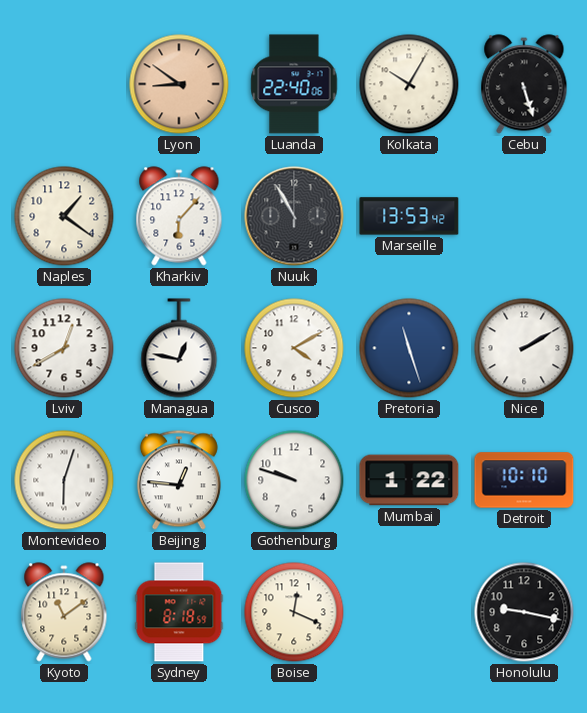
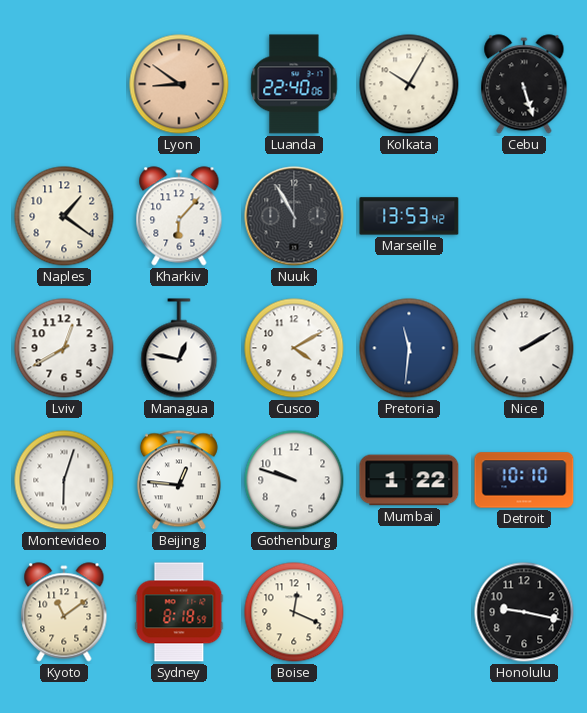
Pretoria: 11:27 -> 11:31
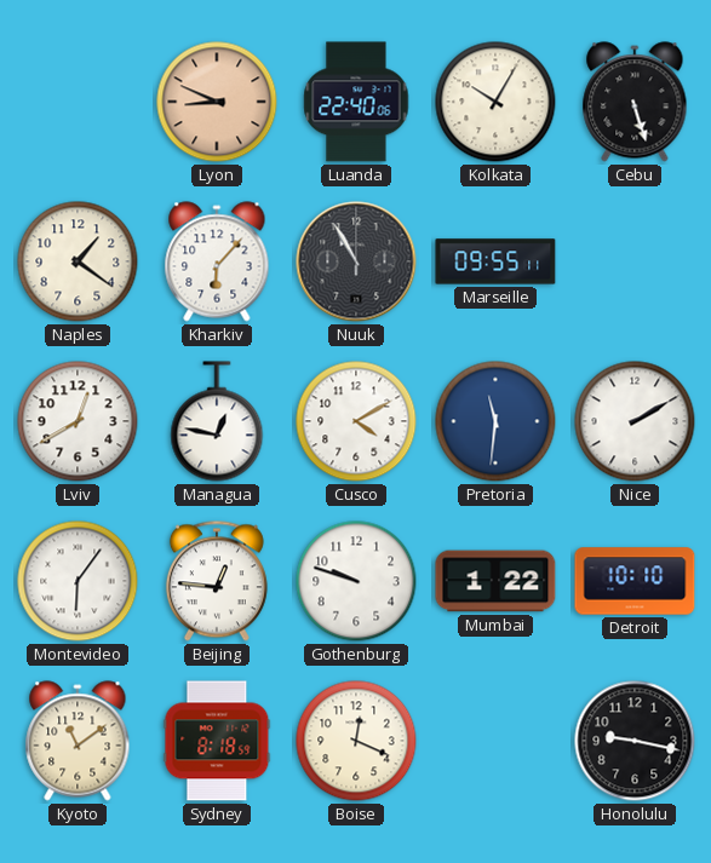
Lyon: 8:51 -> 8:49
Marseille: 13:53 -> 09:55
Montevideo: 6:03 -> 6:06
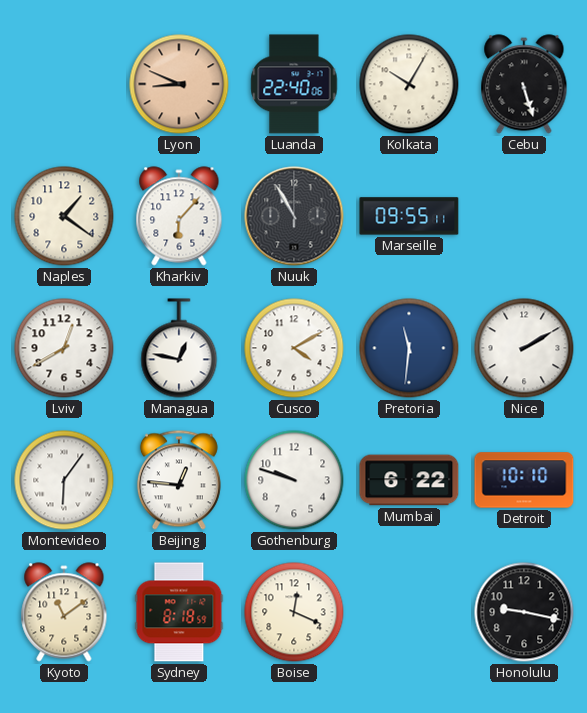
Mumbai: 1:22 -> 6:22
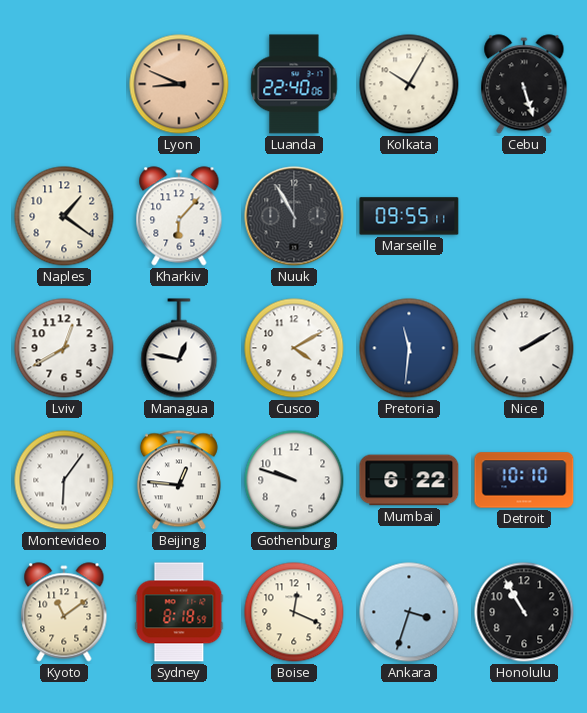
Ankara: none -> 3:33
Honolulu: 9:17 -> 10:55
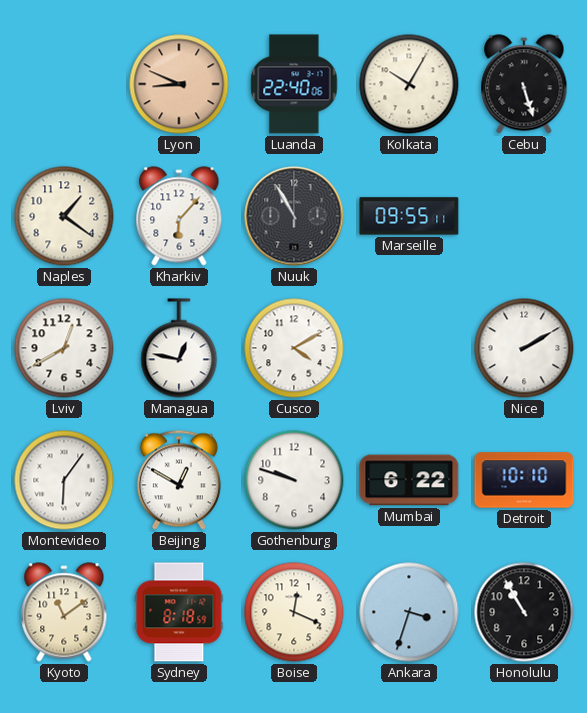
Pretoria: 11:31 -> none
Beijing: 12:46 -> 12:50
